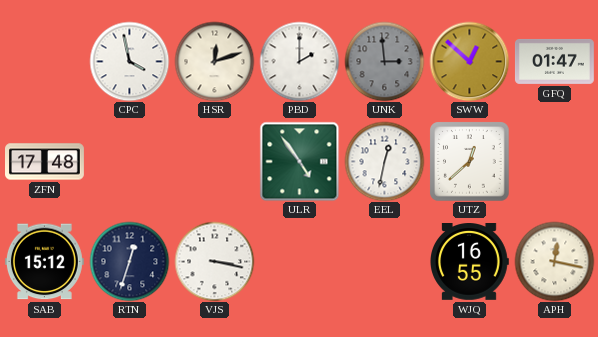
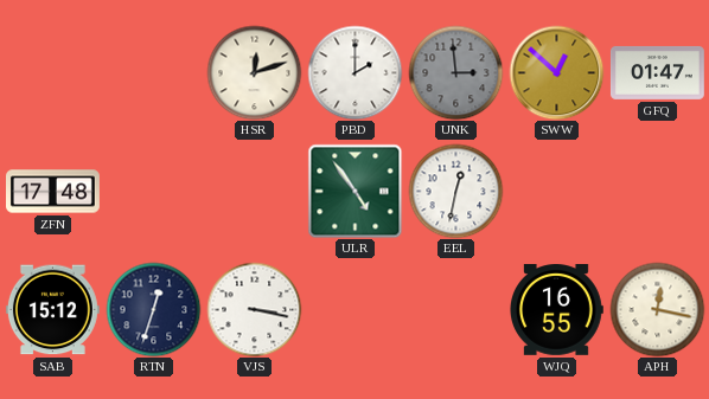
CPC: 3:58 -> none
UTZ: 12:38 -> none
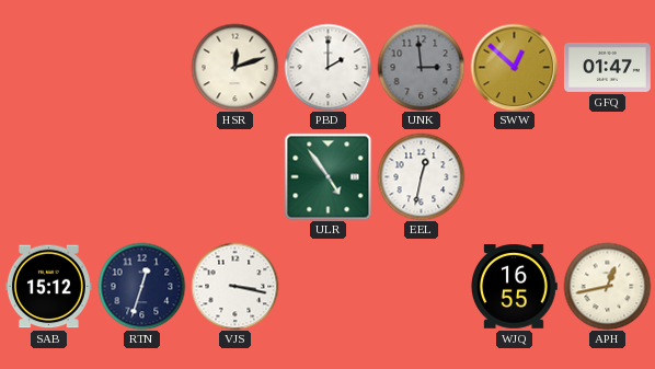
ZFN: 17:48 -> none
APH: 12:17 -> 12:43
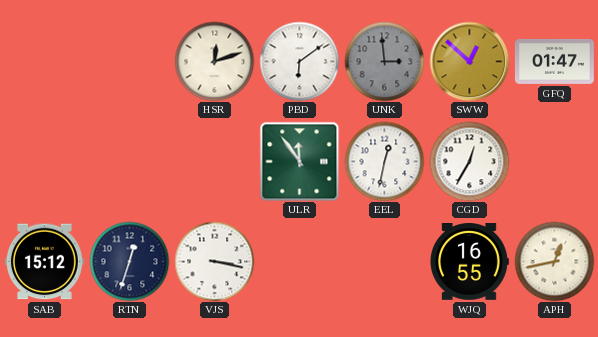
PBD: 2:00 -> 6:09
ULR: 4:54 -> 11:54
CGD: none -> 12:35
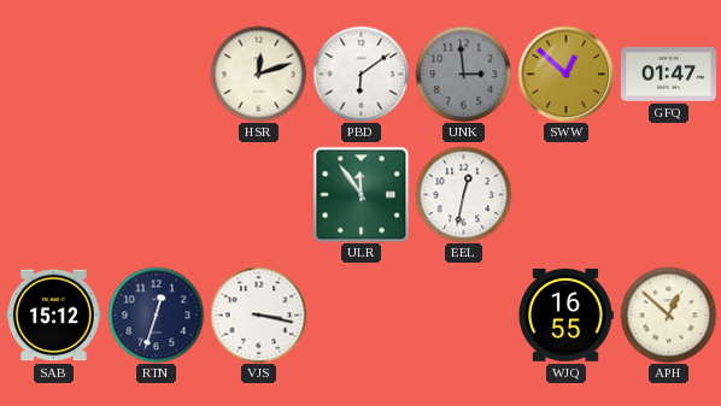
CGD: 12:35 -> none
APH: 12:43 -> 12:52
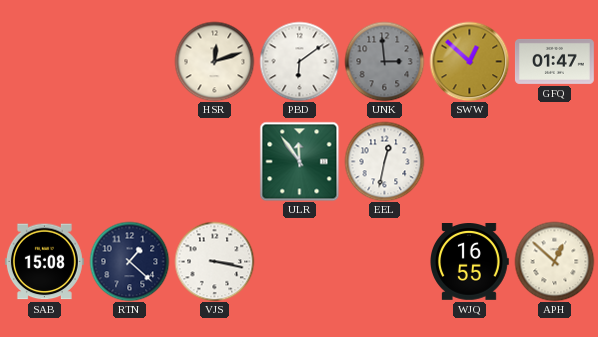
SAB: 15:12 -> 15:08
RTN: 12:33 -> 1:22
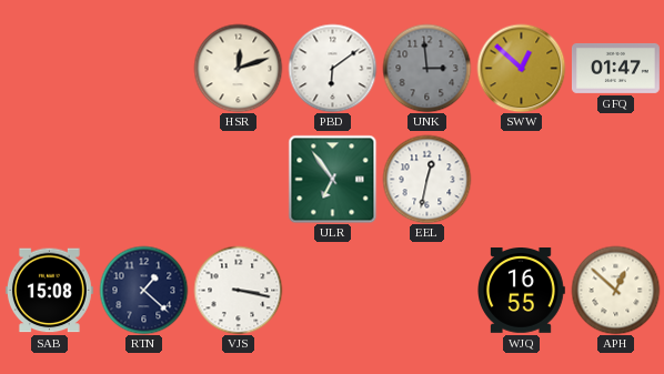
ULR: 11:54 -> 6:54
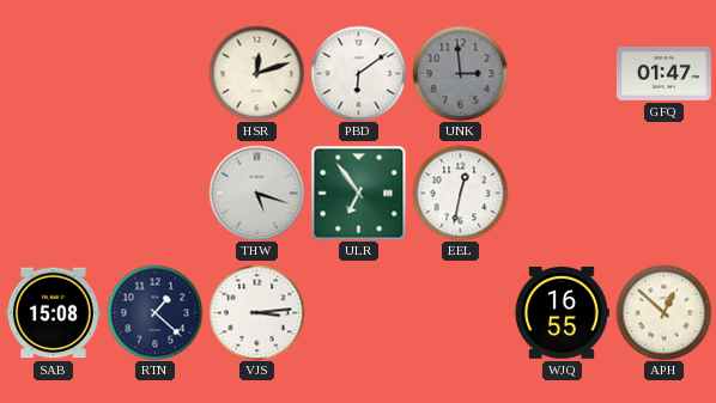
SWW: 12:52 -> none
THW: none -> 5:18
VJS: 3:17 -> 3:14
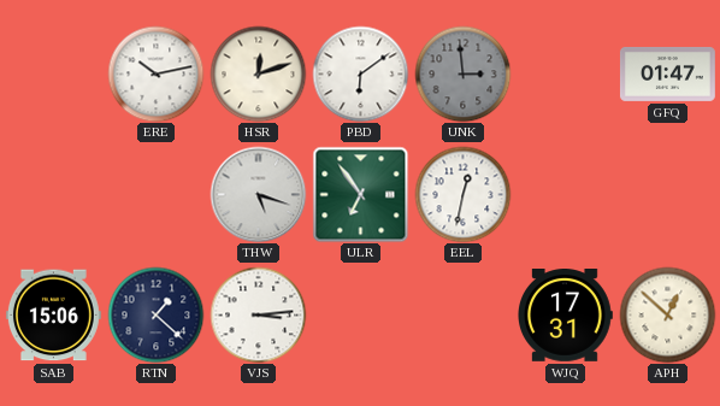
ERE: none -> 10:13
SAB: 15:08 -> 15:06
WJQ: 16:55 -> 17:31
